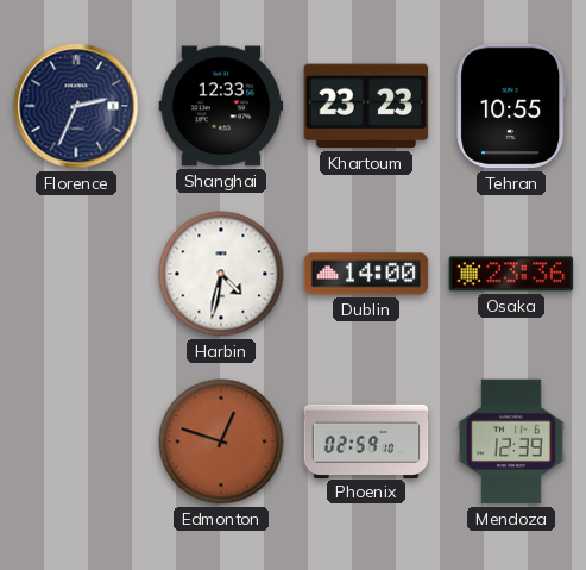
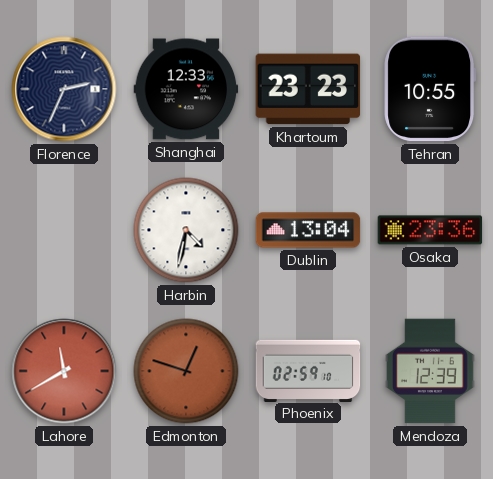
Dublin: 14:00 -> 13:04
Lahore: none -> 11:40
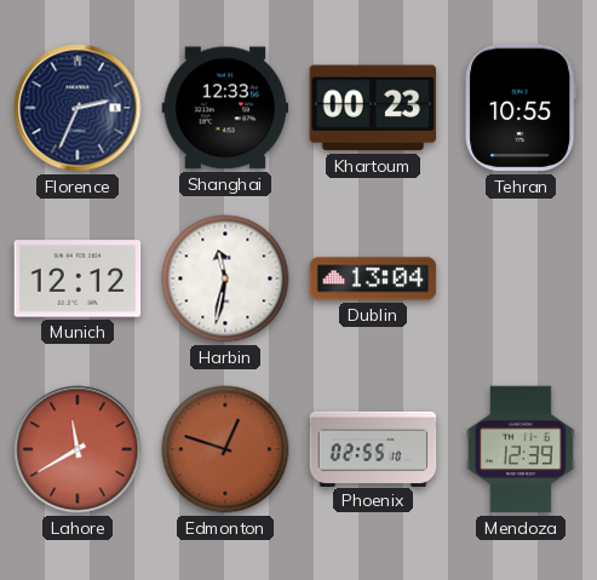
Khartoum: 23:23 -> 00:23
Munich: none -> 12:12
Harbin: 4:32 -> 11:32
Osaka: 23:36 -> none
Phoenix: 02:59 -> 02:55
